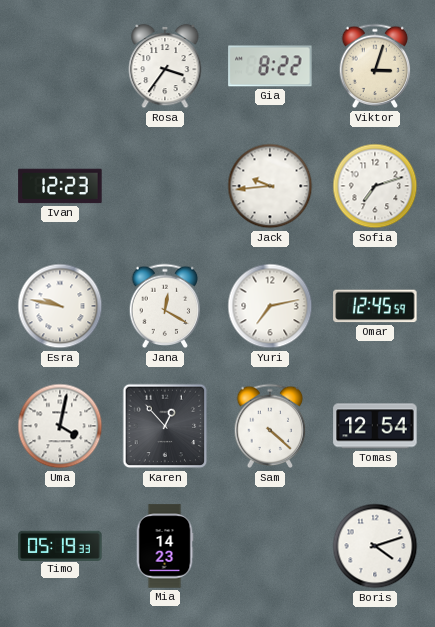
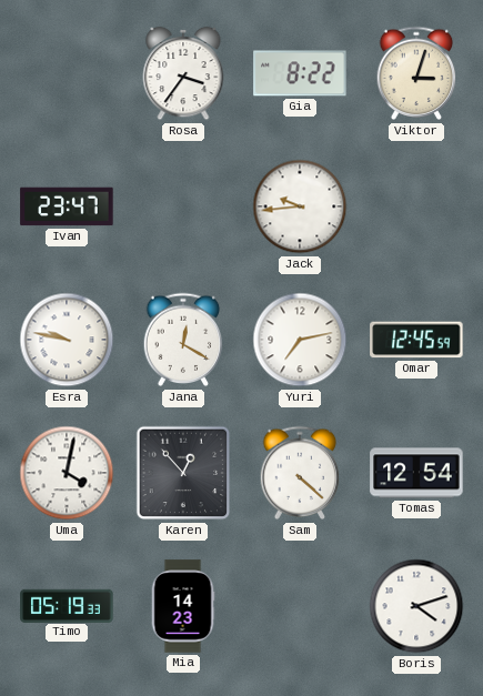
Ivan: 12:23 -> 23:47
Sofia: 7:12 -> none
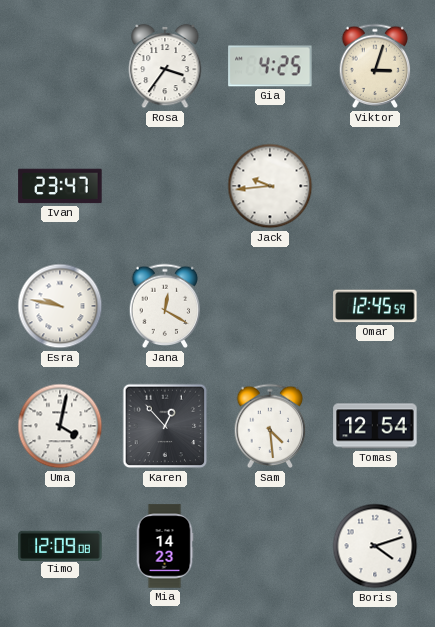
Gia: 8:22 -> 4:25
Yuri: 7:13 -> none
Sam: 4:22 -> 4:29
Timo: 05:19 -> 12:09
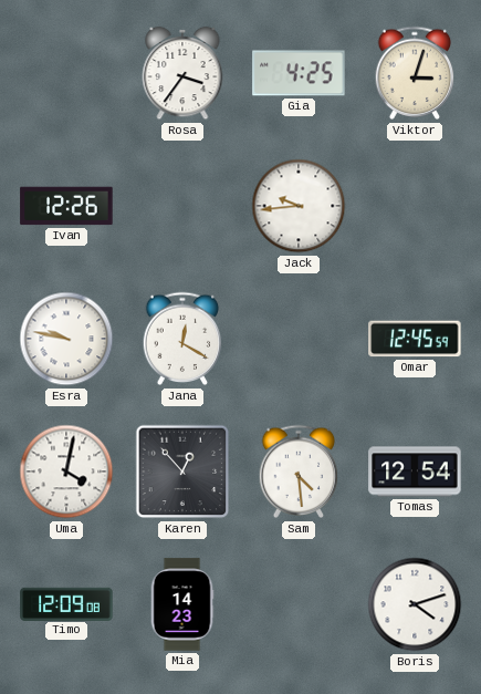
Ivan: 23:47 -> 12:26
